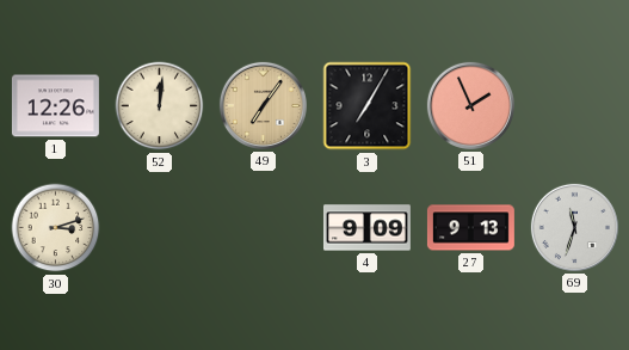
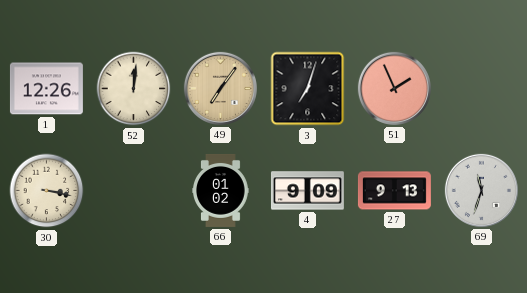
3: 7:05 -> 7:03
30: 3:12 -> 3:17
66: none -> 01:02
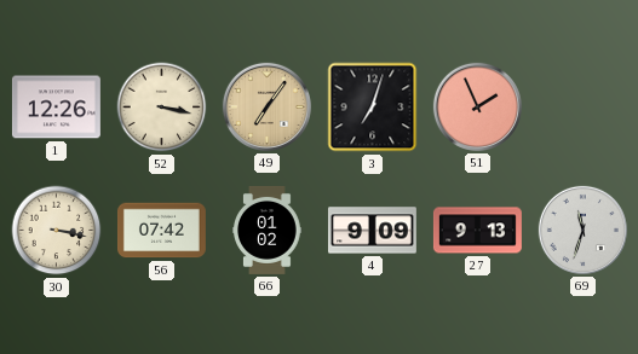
52: 12:01 -> 3:17
56: none -> 07:42
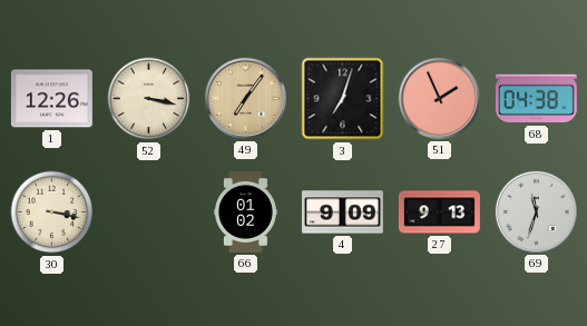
68: none -> 04:38
56: 07:42 -> none
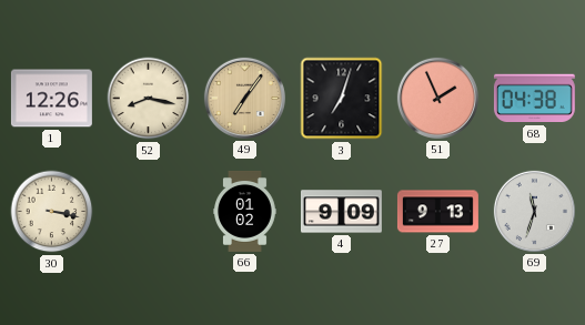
52: 3:17 -> 8:17
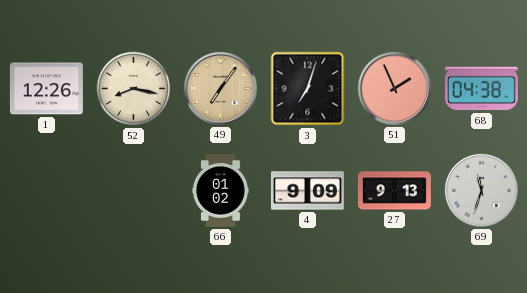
30: 3:17 -> none
